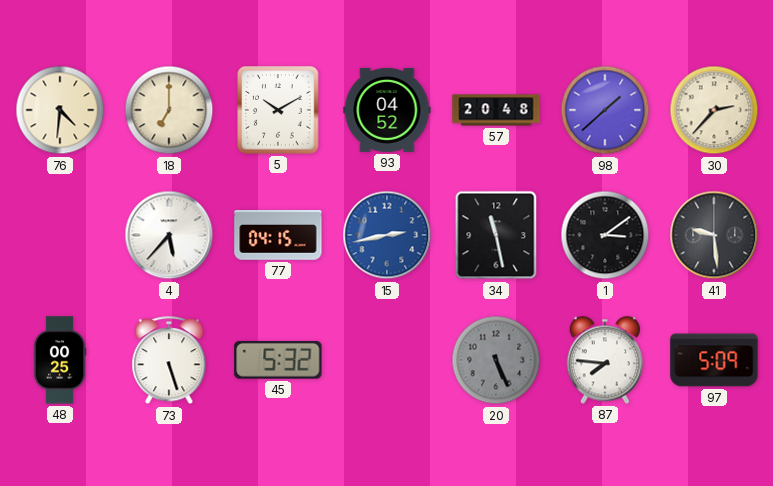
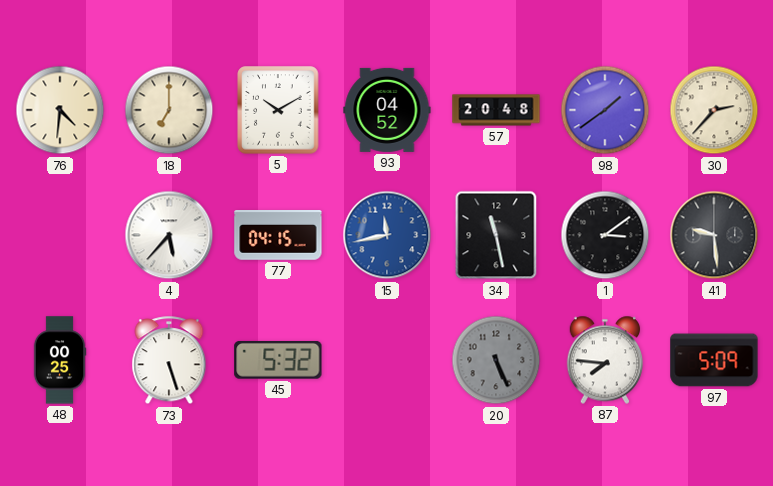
98: 1:38 -> 1:39
15: 2:43 -> 11:43
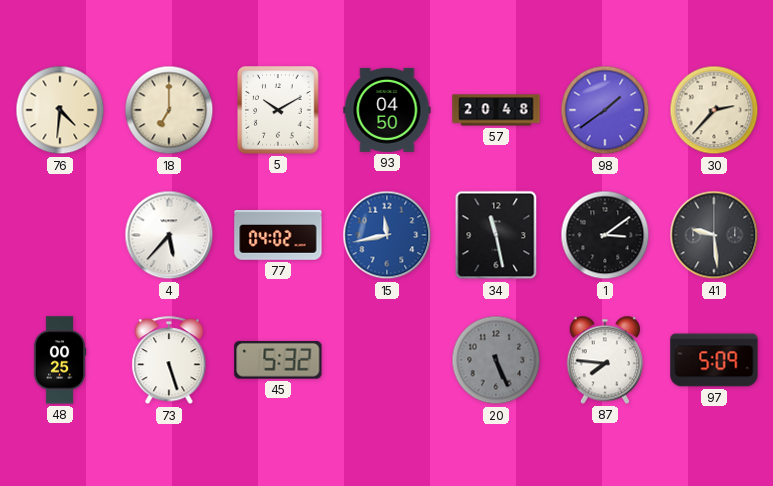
93: 04:52 -> 04:50
77: 04:15 -> 04:02
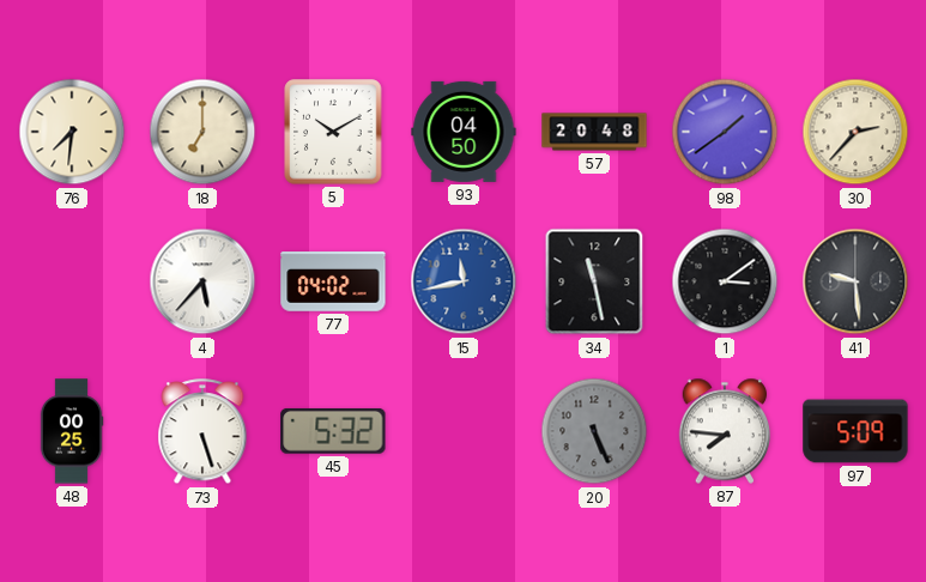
76: 4:31 -> 7:31
